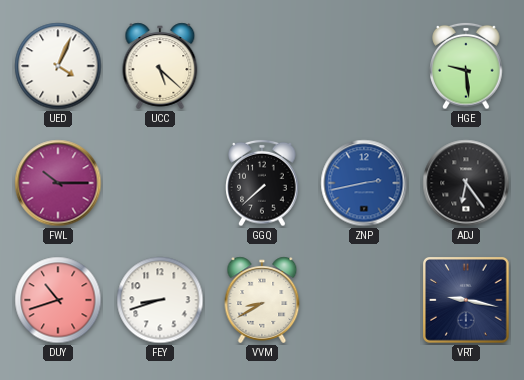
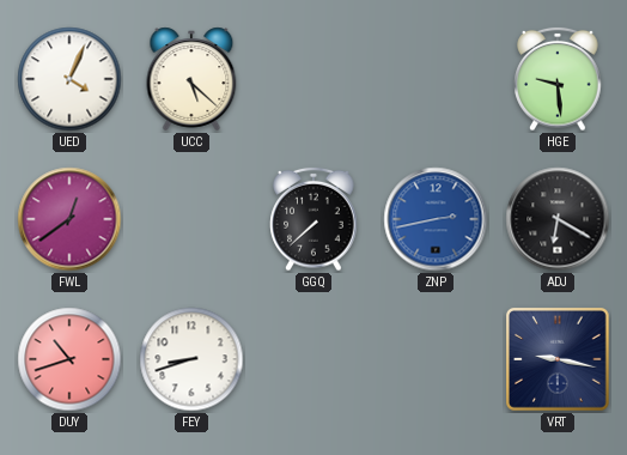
FWL: 10:15 -> 12:39
ADJ: 6:24 -> 6:20
VVM: 8:40 -> none
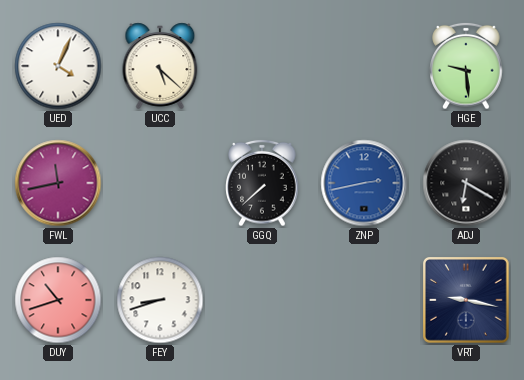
FWL: 12:39 -> 11:43
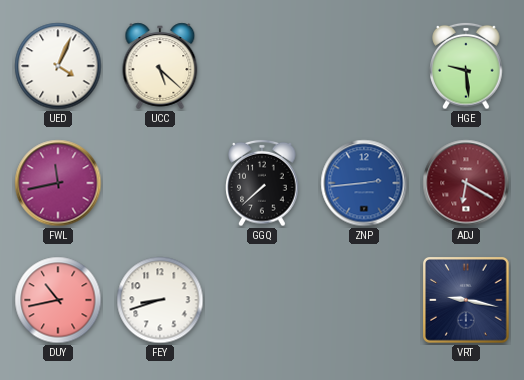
ZNP: 2:43 -> 2:44
ADJ dial: black -> burgundy
DUY: 10:42 -> 10:43
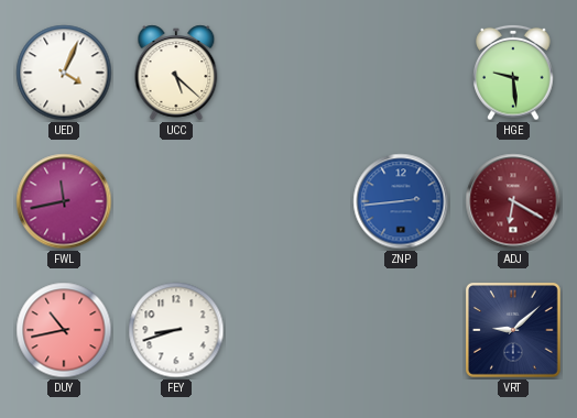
GGQ: 7:38 -> none
VRT: 9:17 -> 9:08
